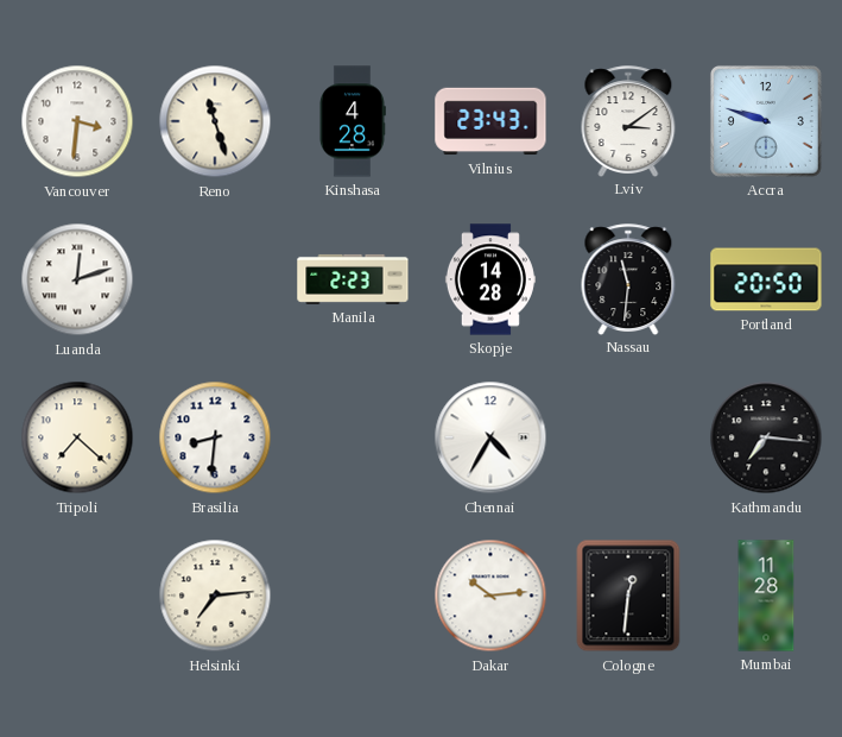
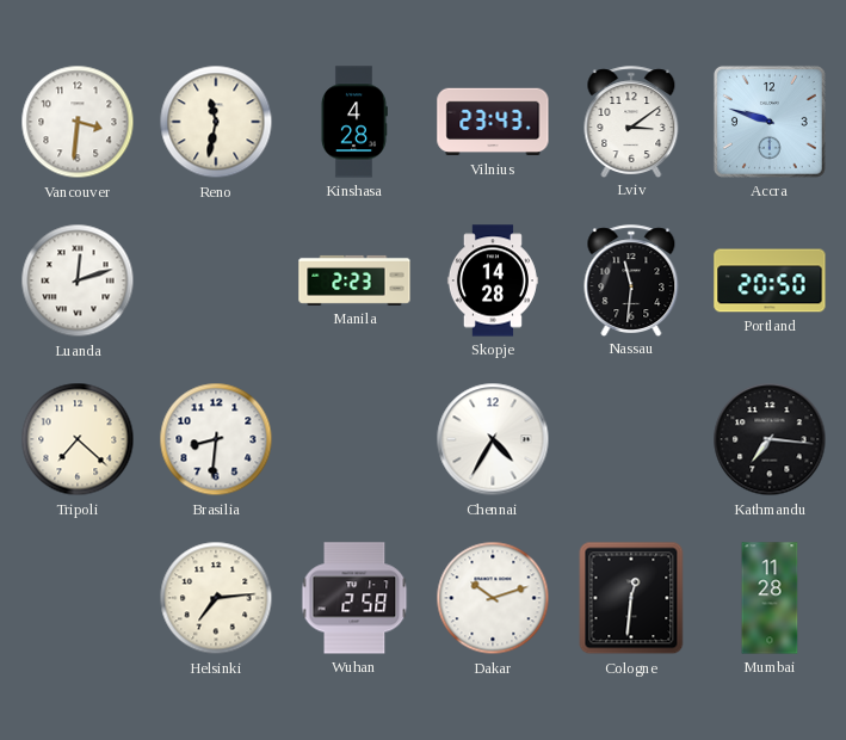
Reno: 11:27 -> 11:32
Wuhan: none -> 2:58
Dakar: 10:14 -> 10:12
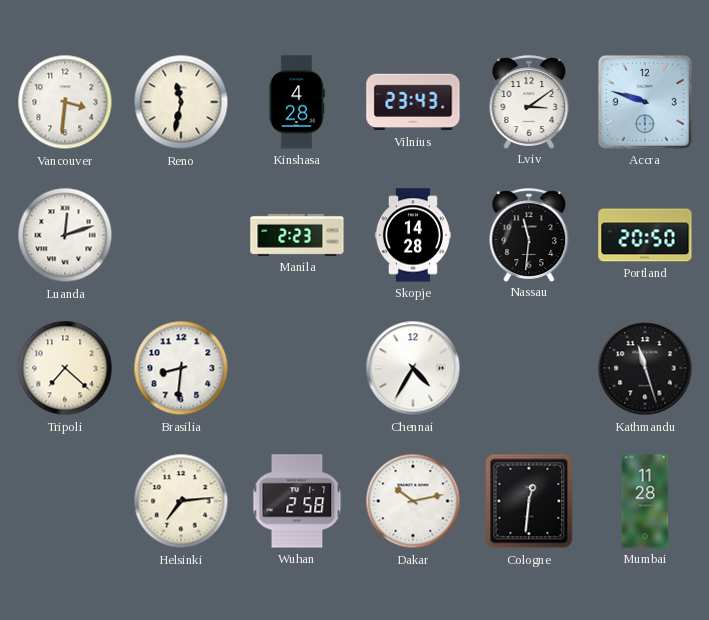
Kathmandu: 7:16 -> 11:27
Dakar: 10:12 -> 10:13
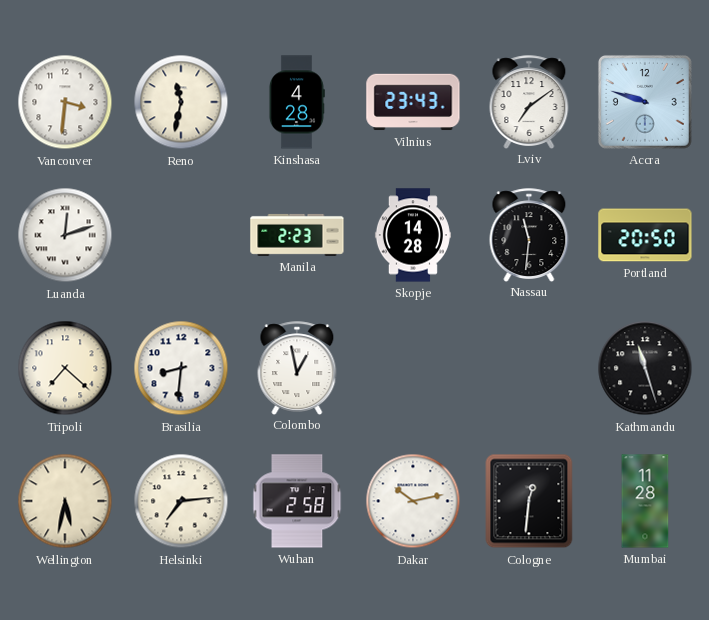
Lviv: 3:09 -> 7:09
Colombo: none -> 12:58
Chennai: 4:35 -> none
Wellington: none -> 5:32
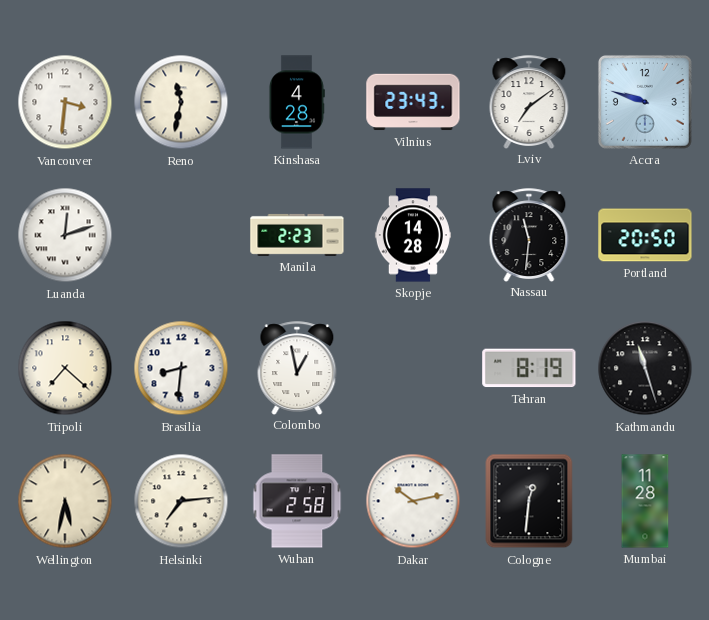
Tehran: none -> 8:19
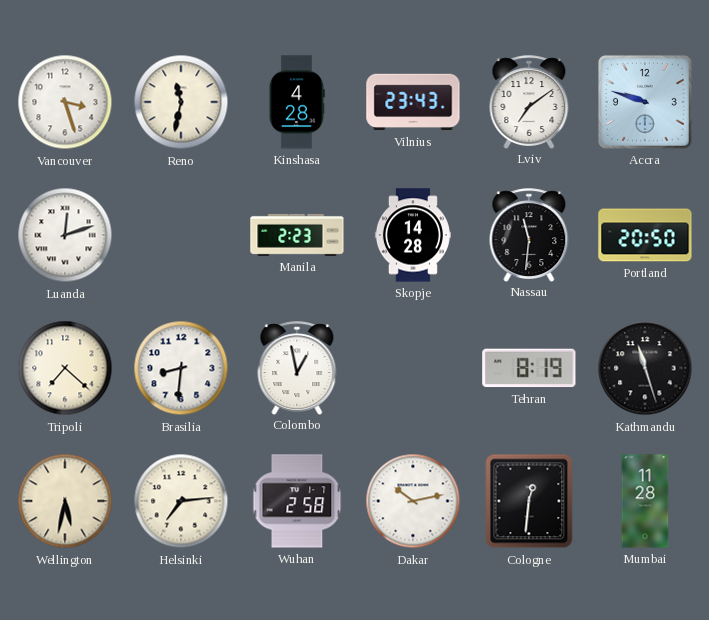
Vancouver: 3:31 -> 3:27
